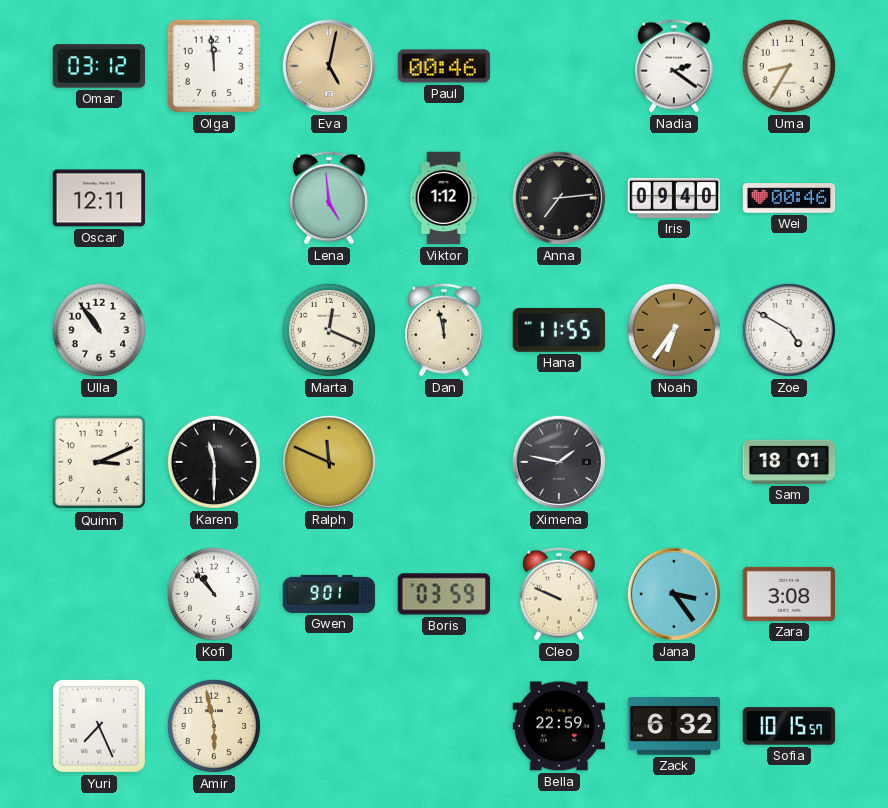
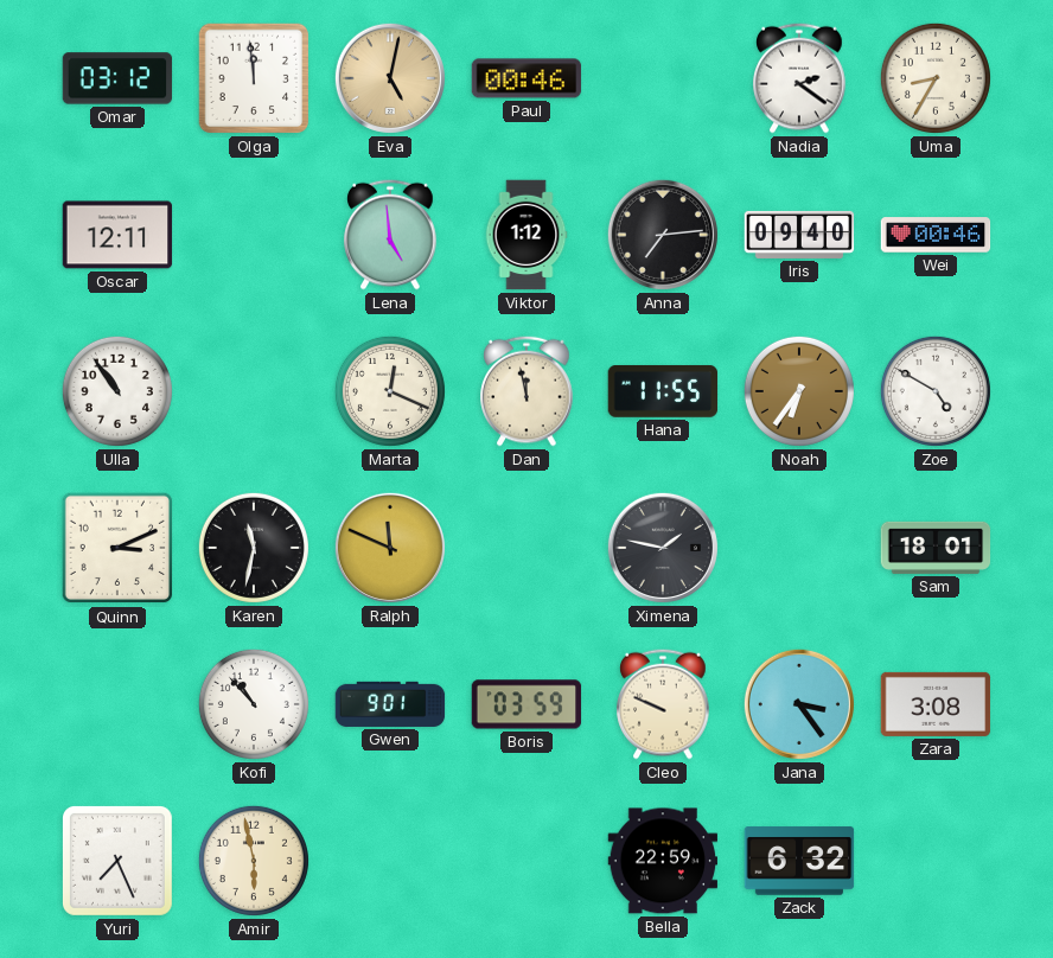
Karen: 11:30 -> 11:32
Sofia: 10:15 -> none
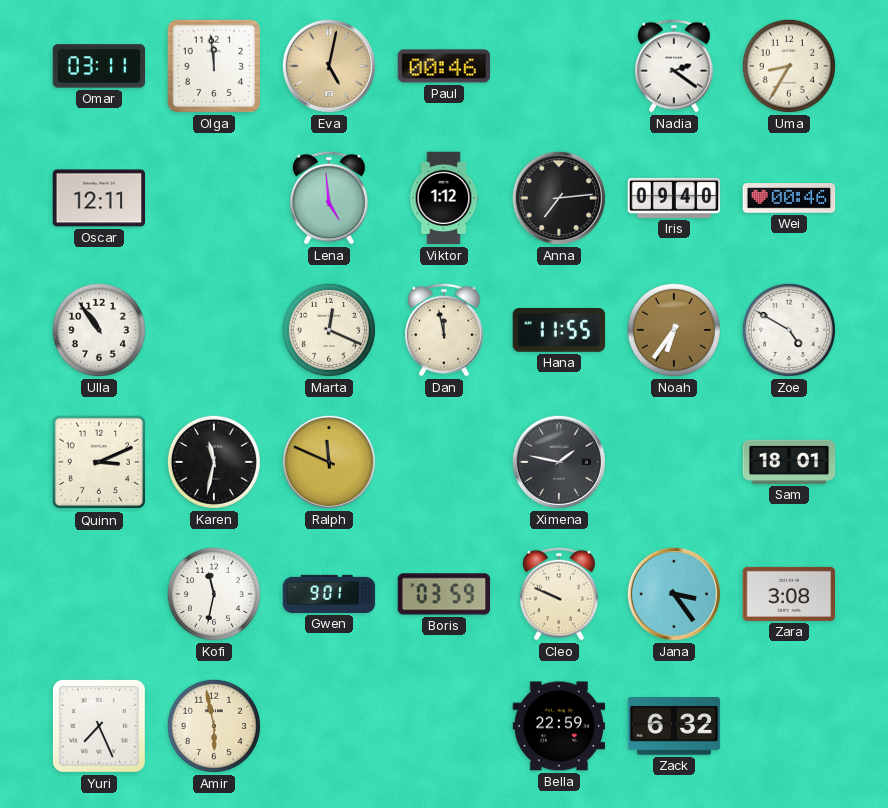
Omar: 03:12 -> 03:11
Kofi: 10:53 -> 11:32
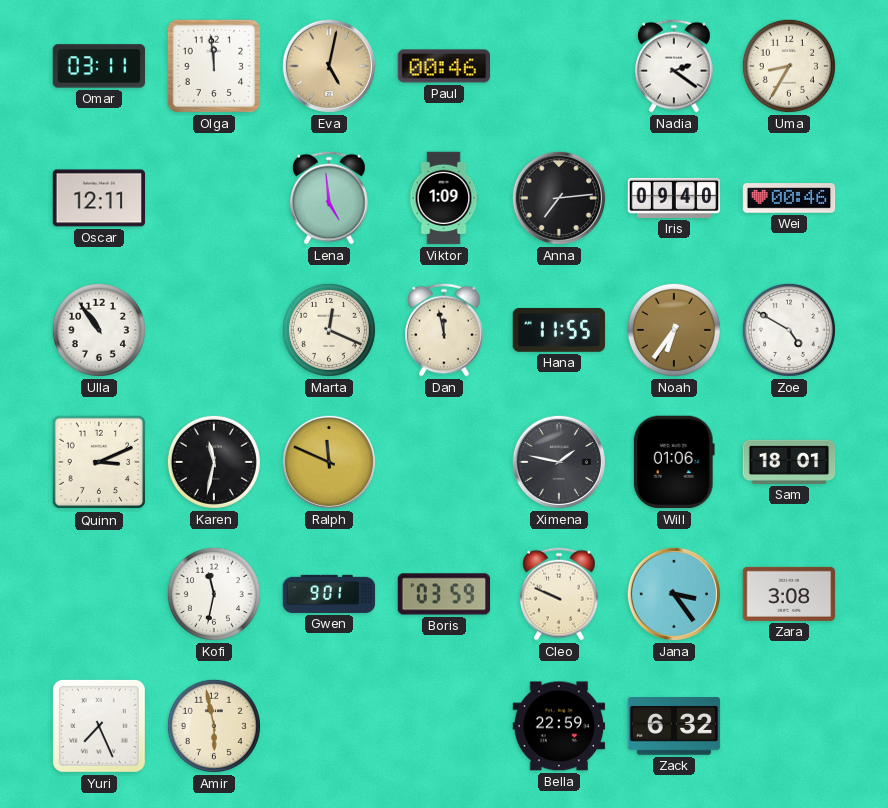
Viktor: 1:12 -> 1:09
Will: none -> 01:06
